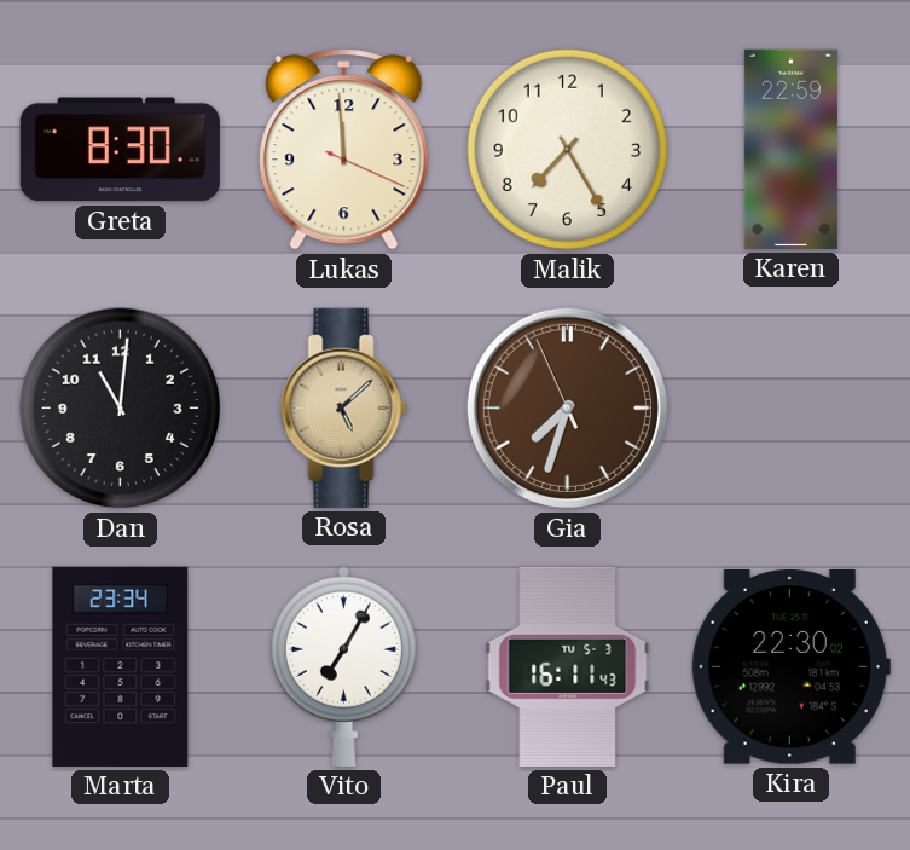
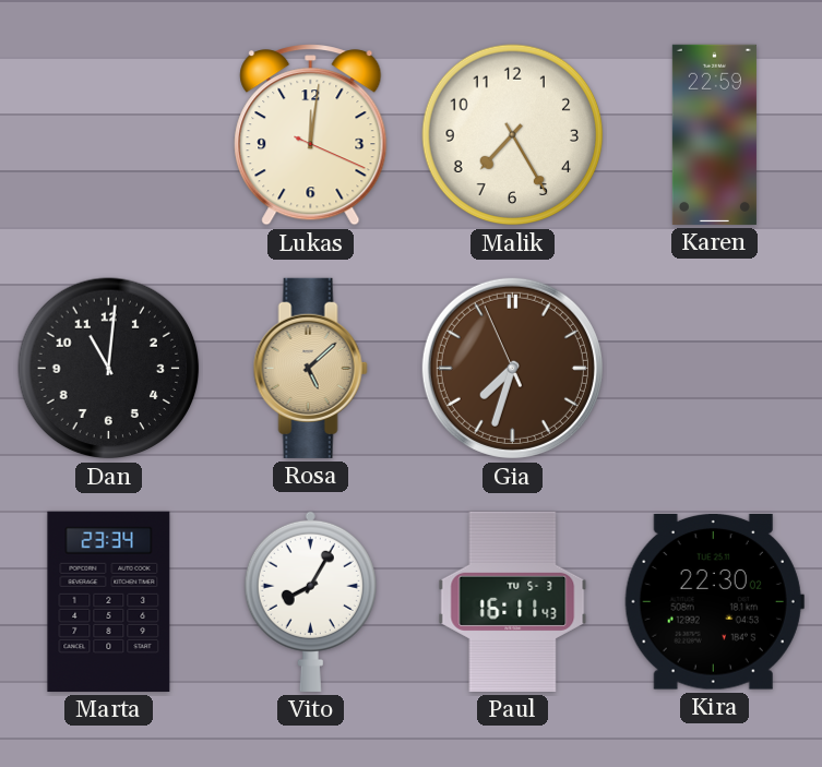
Greta: 8:30 -> none
Lukas: 11:59 -> 12:01
Vito: 7:05 -> 8:05
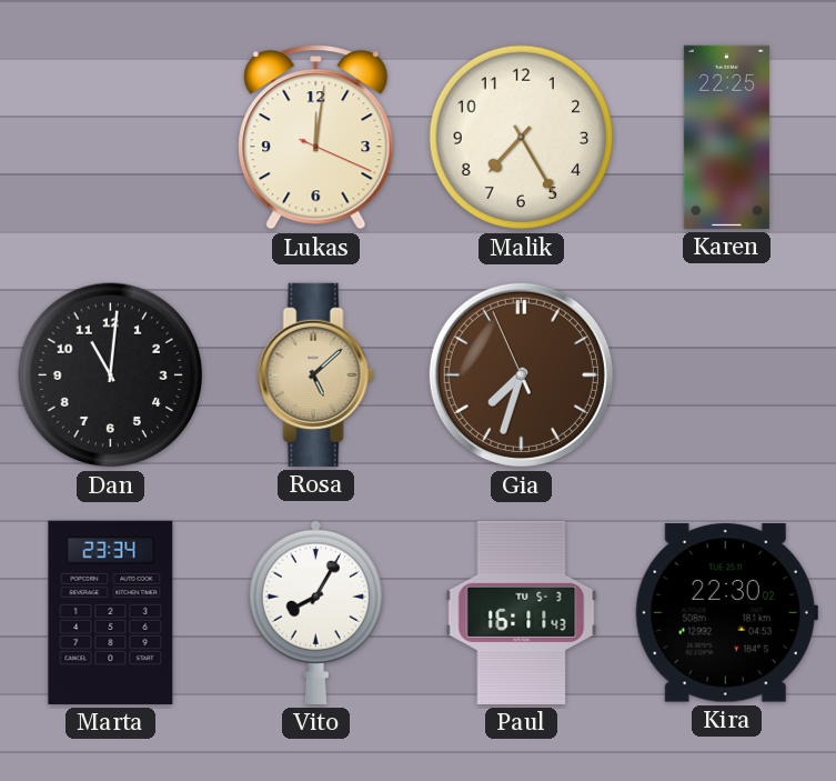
Karen: 22:59 -> 22:25
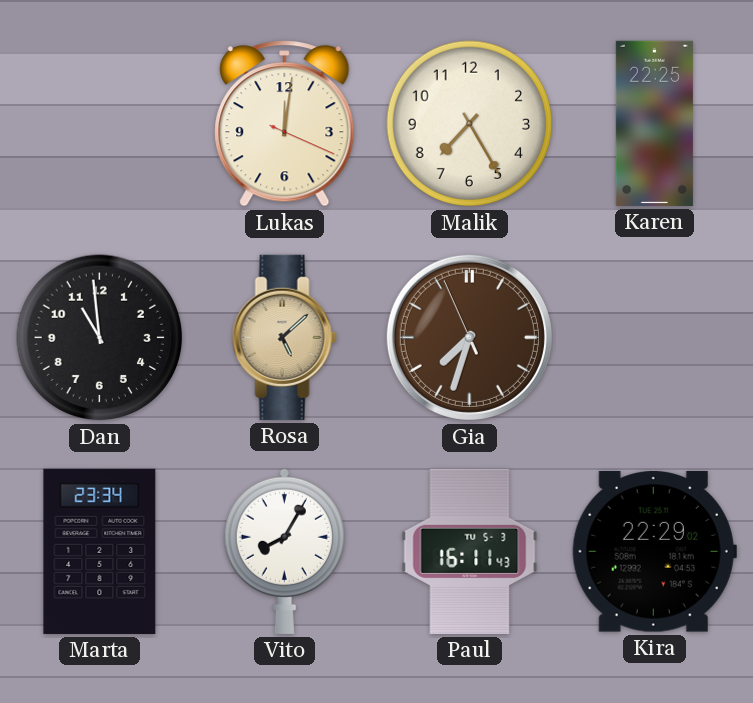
Dan: 11:01 -> 10:59
Kira: 22:30 -> 22:29
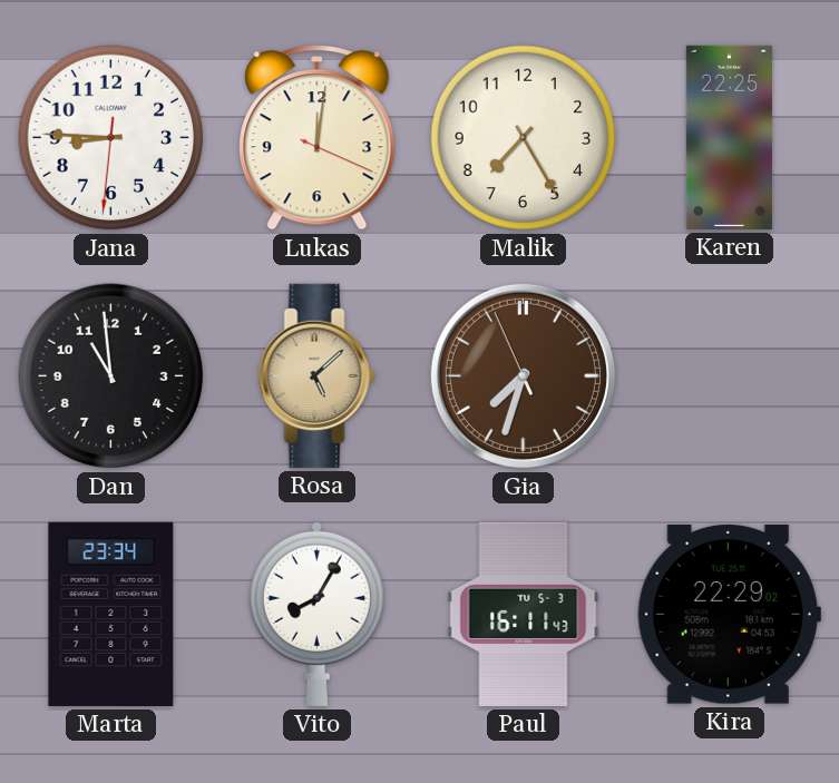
Jana: none -> 8:45
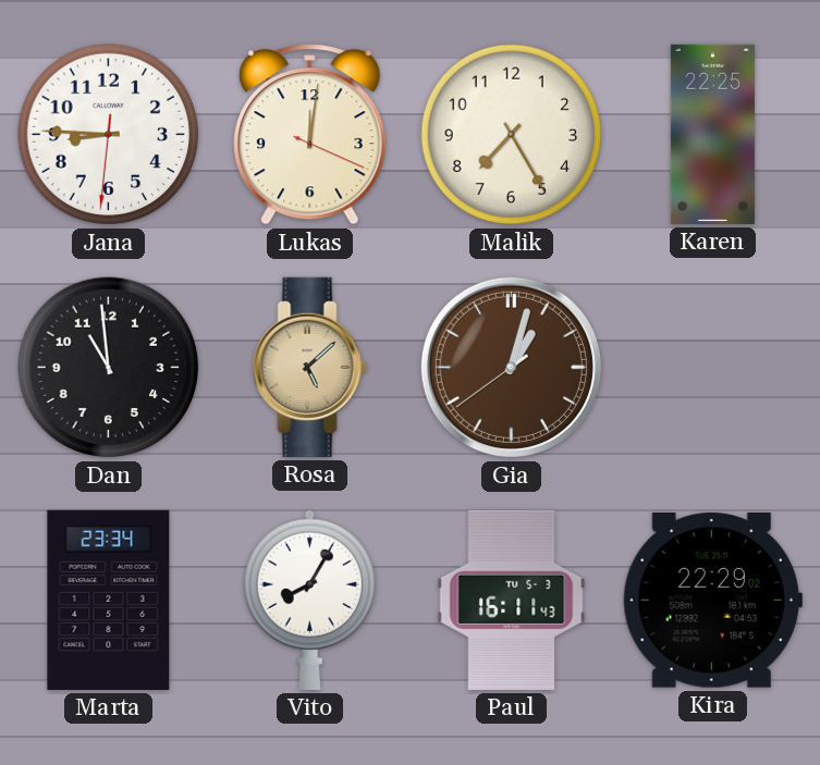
Gia: 7:32 -> 1:02
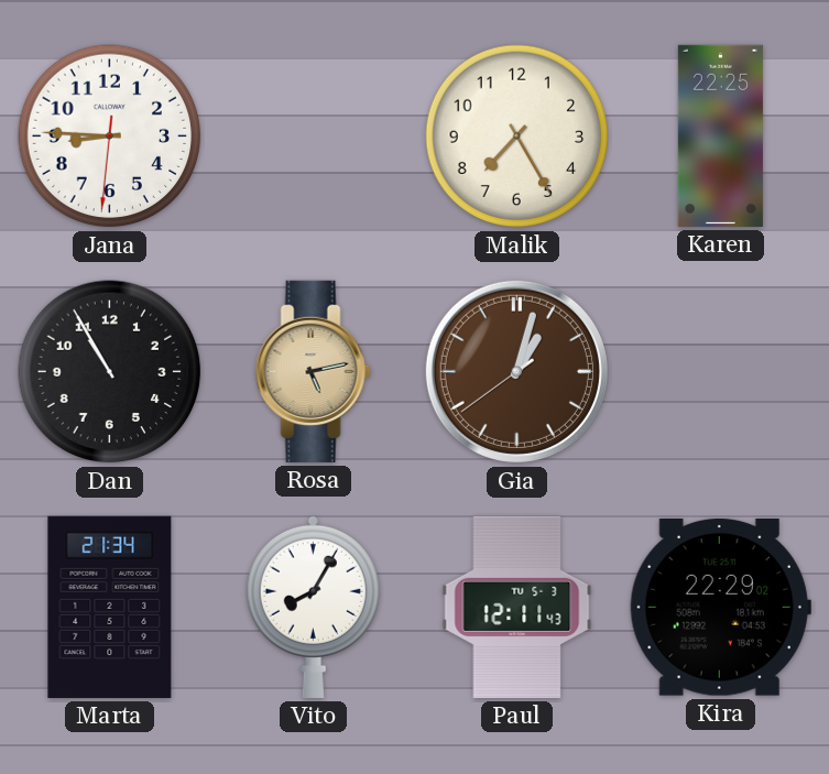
Lukas: 12:01 -> none
Dan: 10:59 -> 10:55
Rosa: 5:08 -> 5:13
Marta: 23:34 -> 21:34
Paul: 16:11 -> 12:11
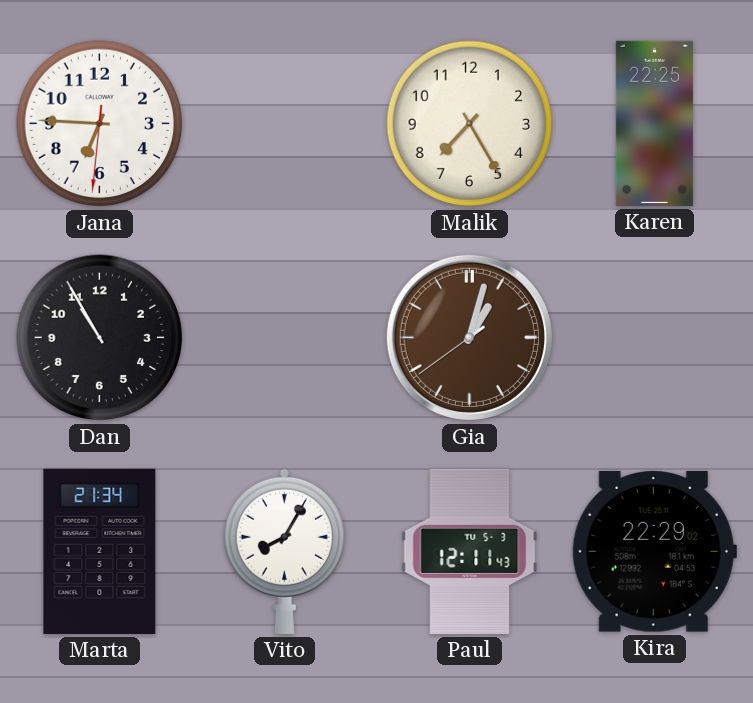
Jana: 8:45 -> 6:45
Rosa: 5:13 -> none
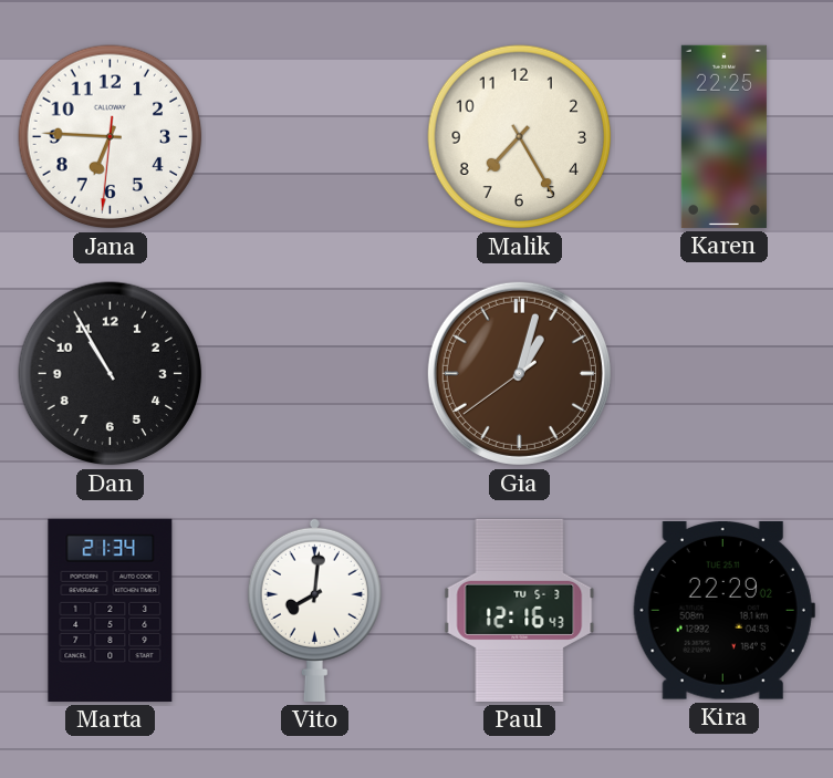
Vito: 8:05 -> 8:01
Paul: 12:11 -> 12:16
